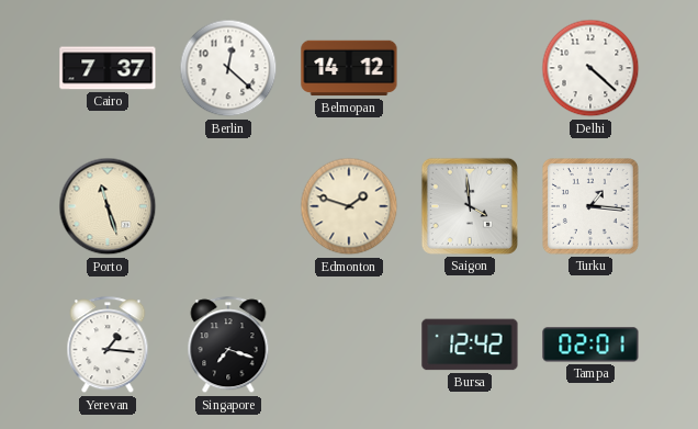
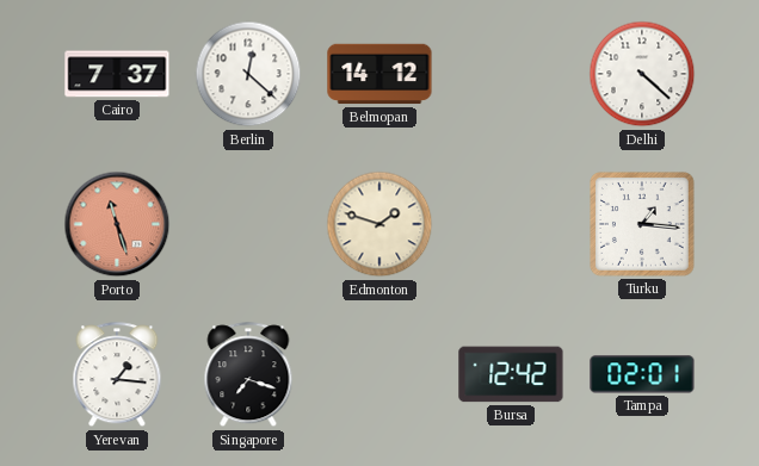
Porto dial: cream -> salmon
Saigon: 3:59 -> none
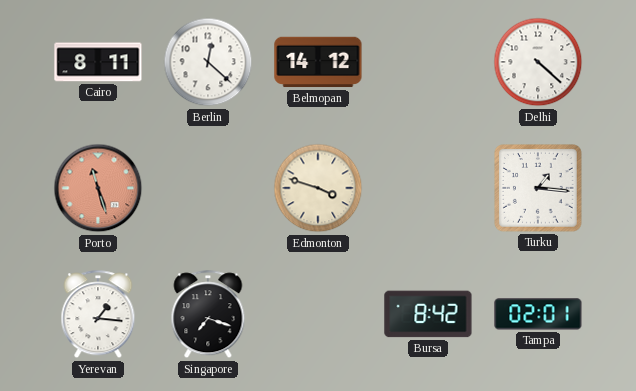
Cairo: 7:37 -> 8:11
Edmonton: 1:48 -> 3:48
Bursa: 12:42 -> 8:42
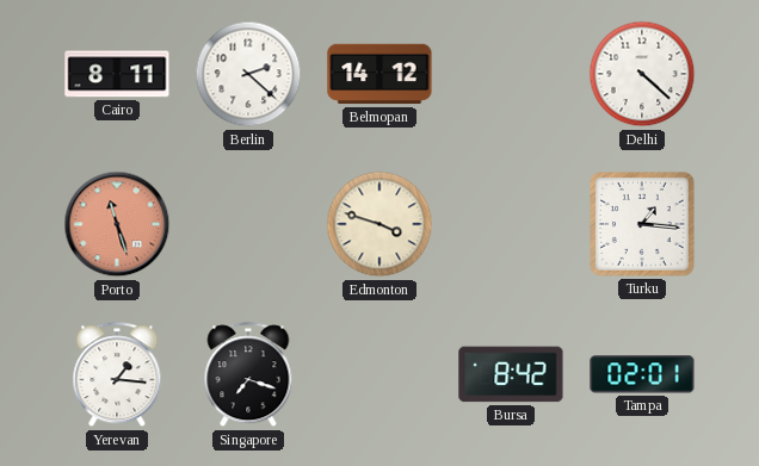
Berlin: 12:22 -> 2:22
